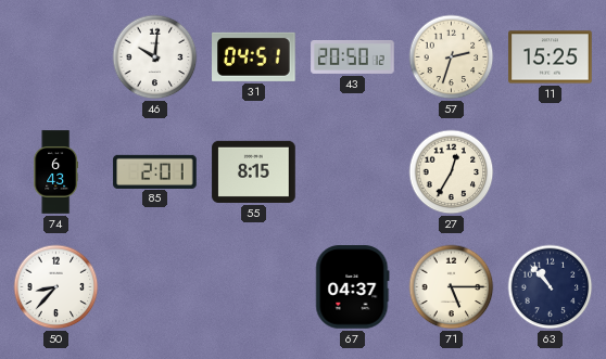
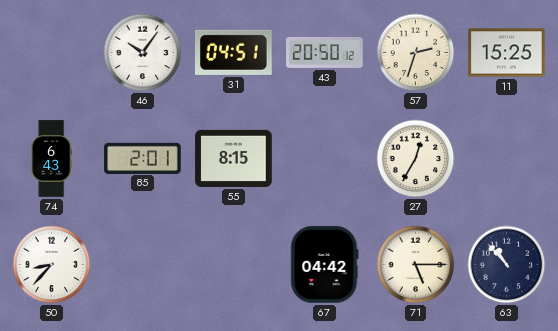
46: 10:01 -> 10:06
67: 04:37 -> 04:42
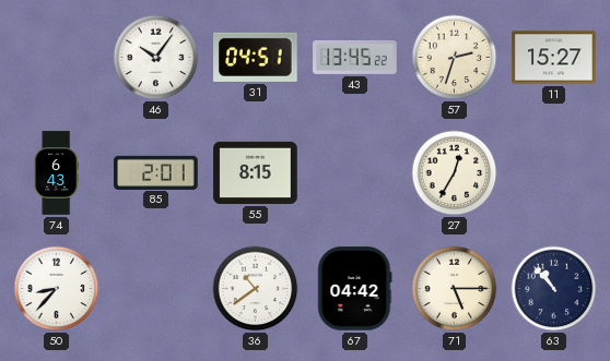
43: 20:50 -> 13:45
11: 15:25 -> 15:27
36: none -> 10:39
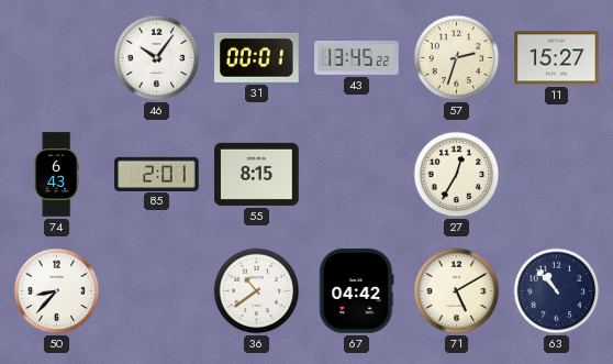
31: 04:51 -> 00:01
71: 5:15 -> 5:10
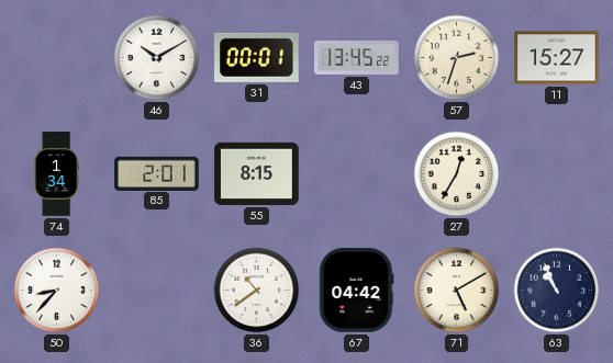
46: 10:06 -> 10:10
74: 6:43 -> 1:34
63: 10:53 -> 10:56
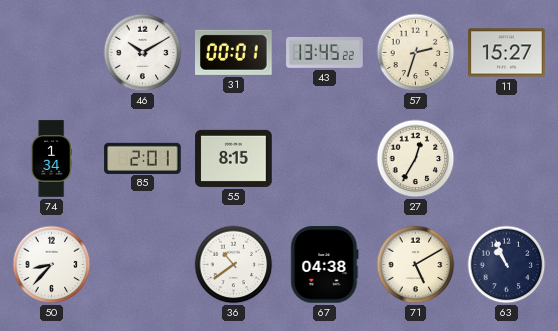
67: 04:42 -> 04:38
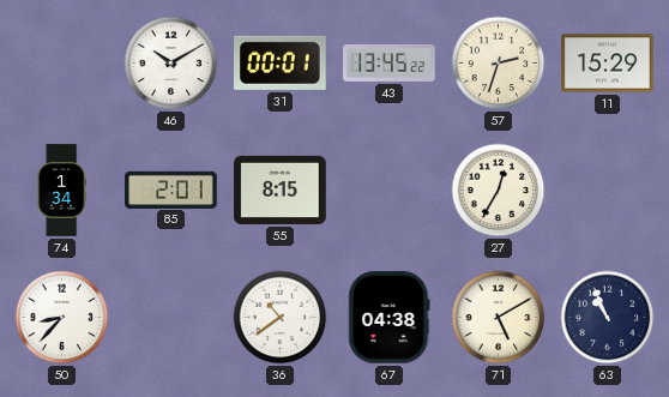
11: 15:27 -> 15:29
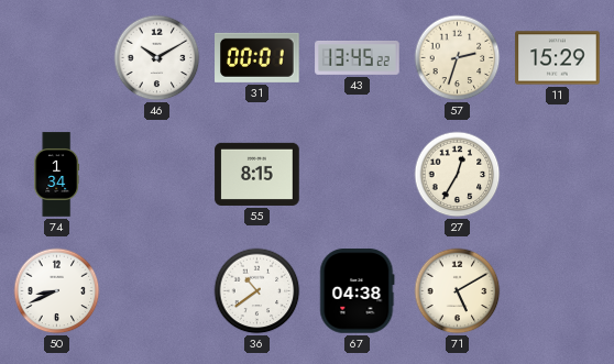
85: 2:01 -> none
50: 8:37 -> 8:41
63: 10:56 -> none
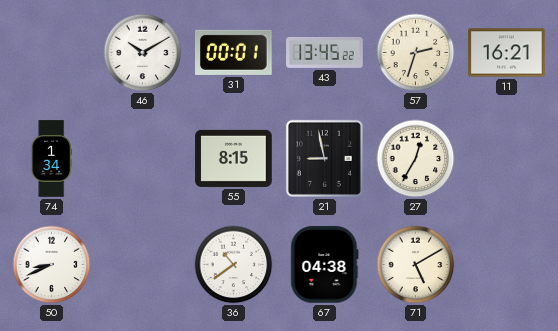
11: 15:29 -> 16:21
21: none -> 8:58
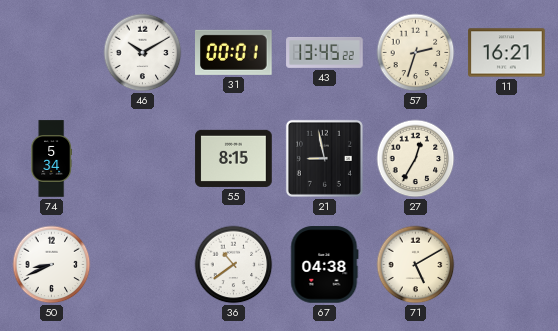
74: 1:34 -> 5:34
